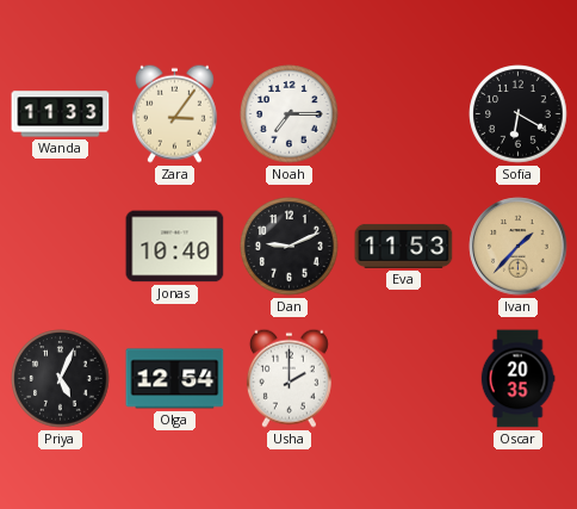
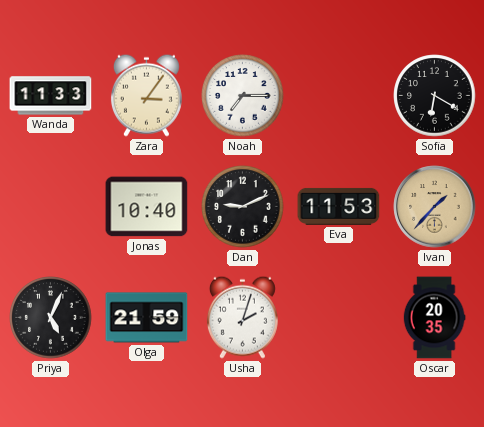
Olga: 12:54 -> 21:59
Usha: 2:00 -> 2:03
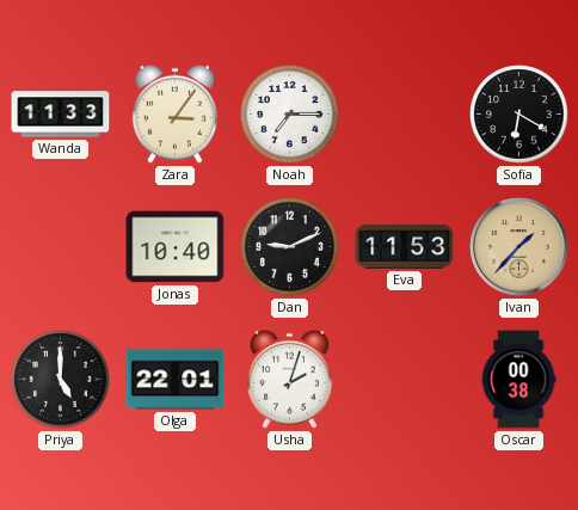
Priya: 5:04 -> 5:00
Olga: 21:59 -> 22:01
Oscar: 20:35 -> 00:38
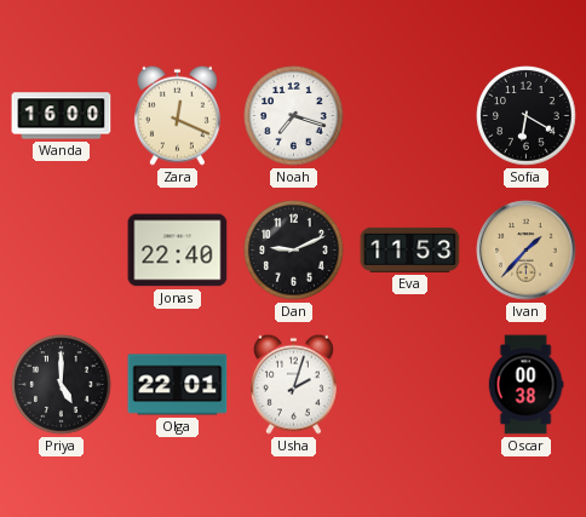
Wanda: 11:33 -> 16:00
Zara: 3:06 -> 12:19
Noah: 7:15 -> 7:18
Jonas: 10:40 -> 22:40
